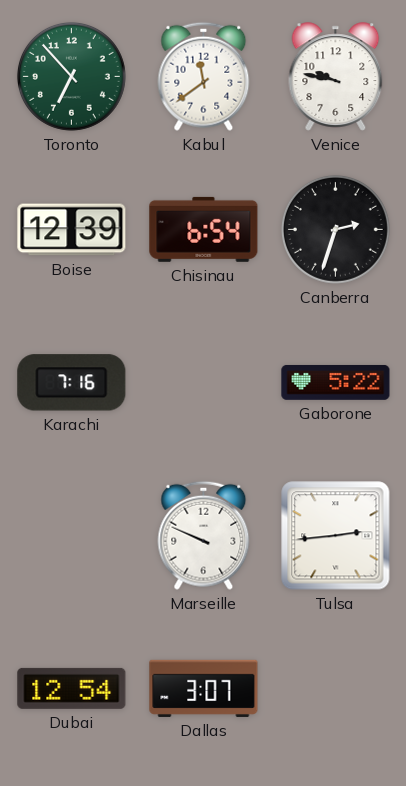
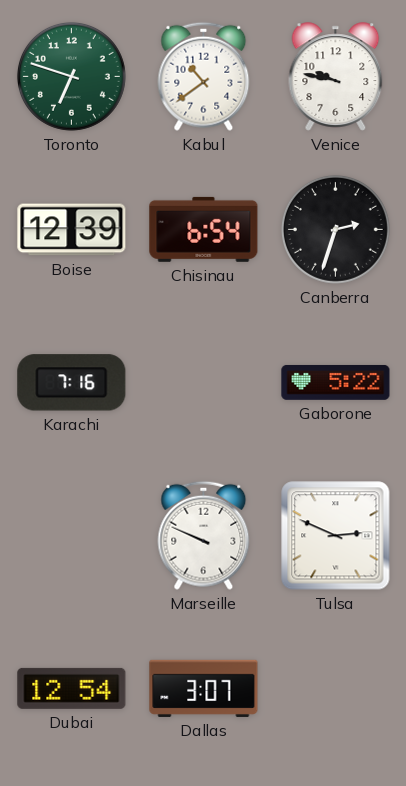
Toronto: 6:53 -> 6:48
Kabul: 11:39 -> 10:39
Tulsa: 2:44 -> 2:49
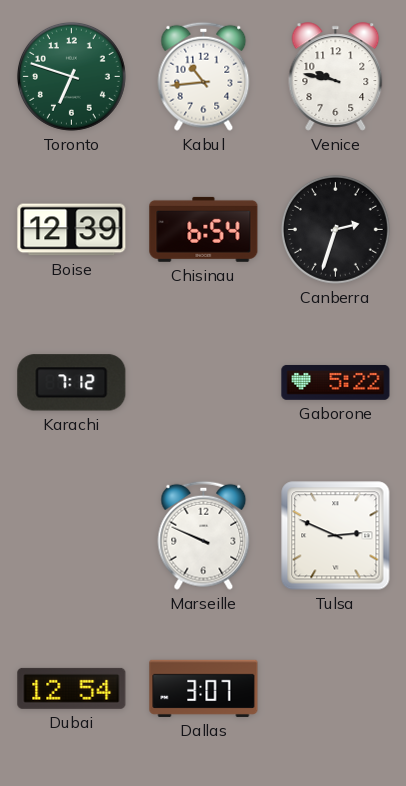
Kabul: 10:39 -> 10:44
Karachi: 7:16 -> 7:12
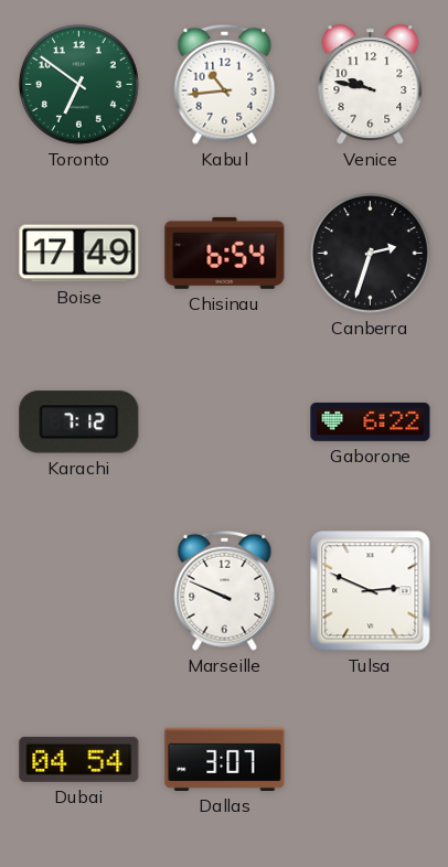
Toronto: 6:48 -> 6:51
Boise: 12:39 -> 17:49
Gaborone: 5:22 -> 6:22
Dubai: 12:54 -> 04:54
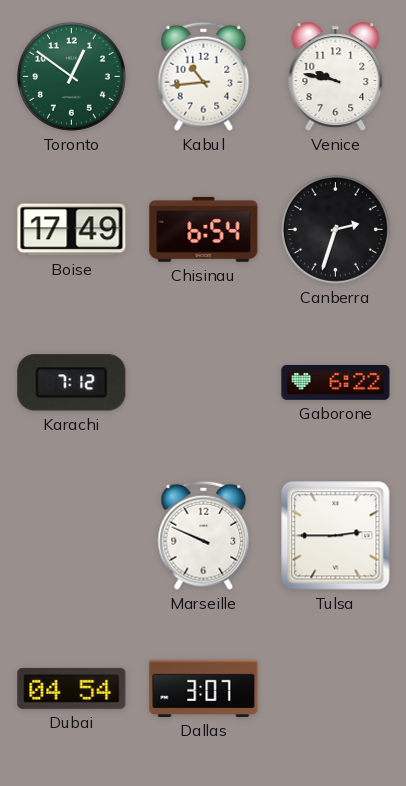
Toronto: 6:51 -> 12:51
Tulsa: 2:49 -> 2:45
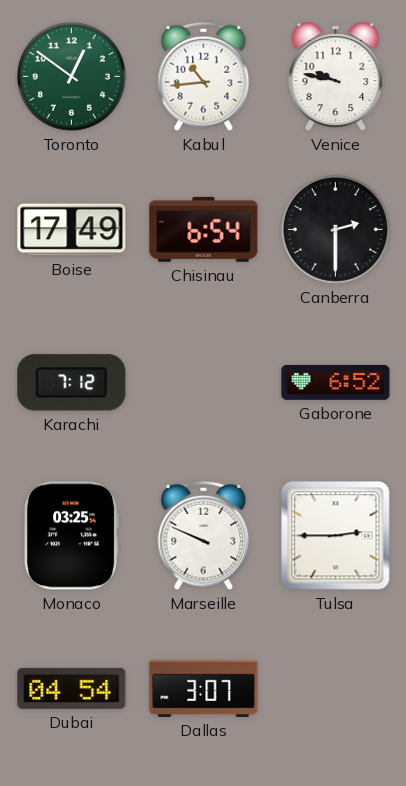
Canberra: 2:33 -> 2:30
Gaborone: 6:22 -> 6:52
Monaco: none -> 03:25
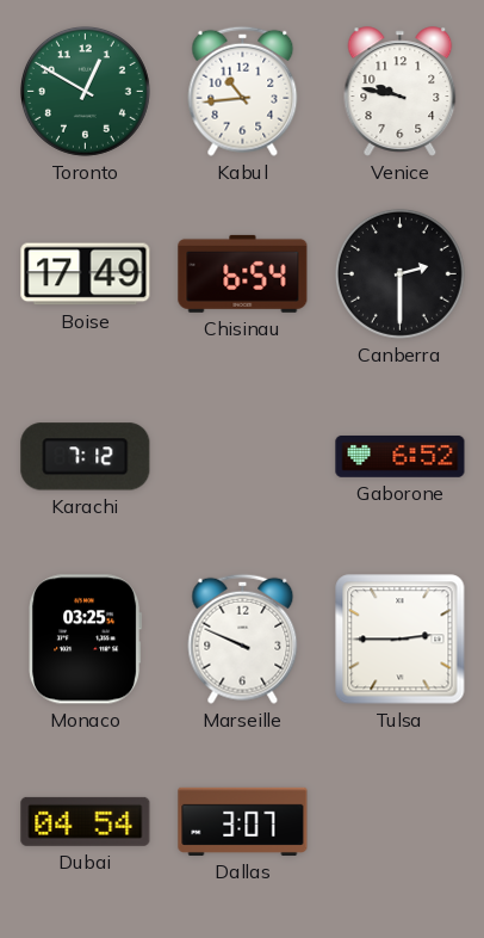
Toronto: 12:51 -> 12:50
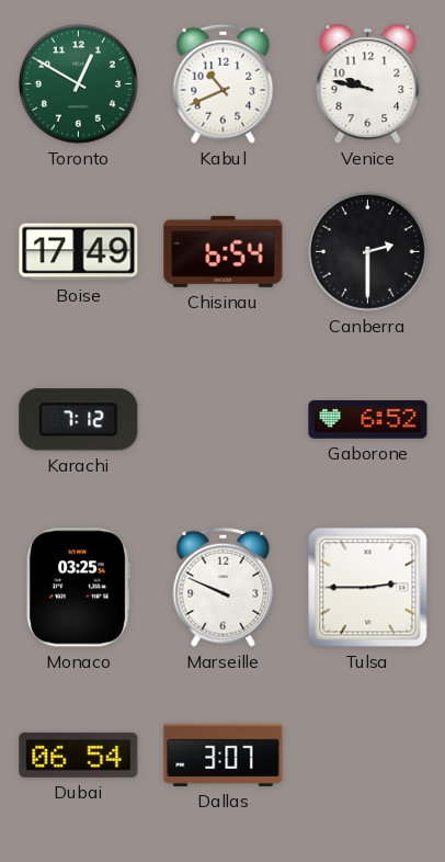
Kabul: 10:44 -> 10:41
Dubai: 04:54 -> 06:54
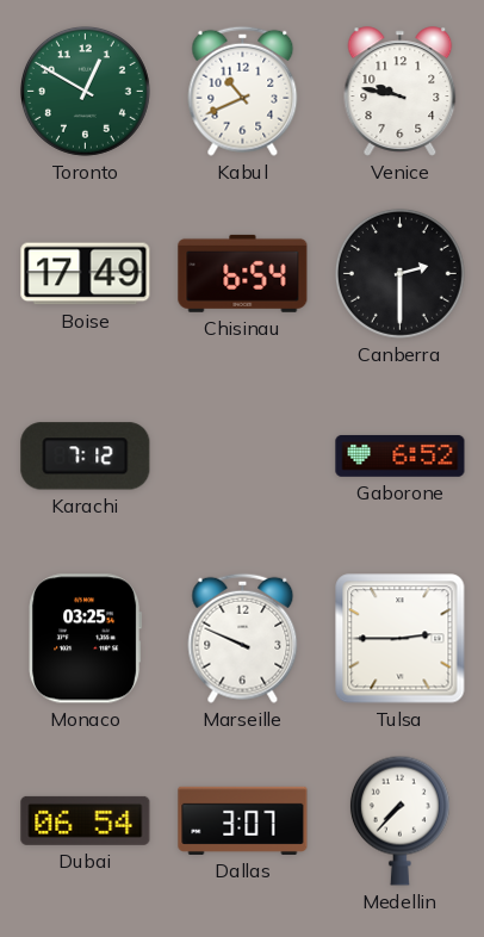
Medellin: none -> 7:37
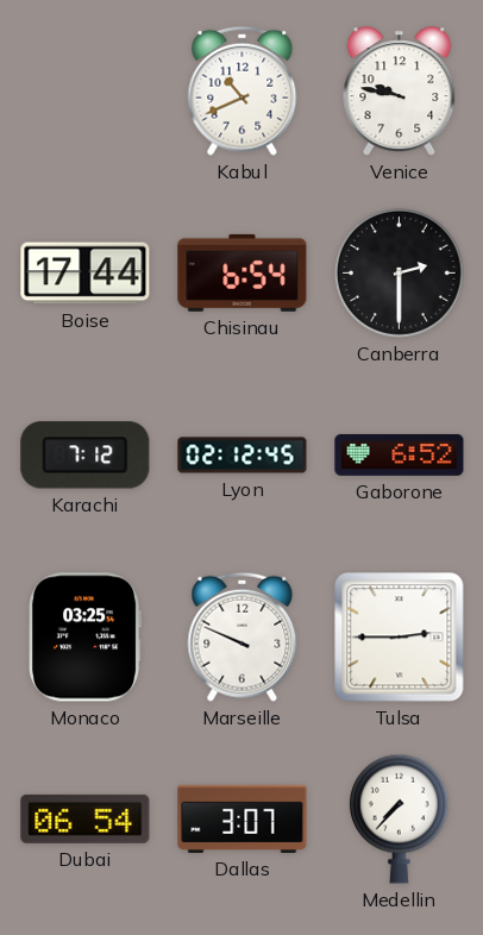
Toronto: 12:50 -> none
Boise: 17:49 -> 17:44
Lyon: none -> 02:12
